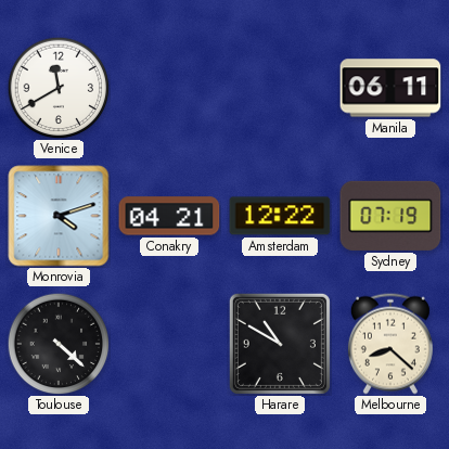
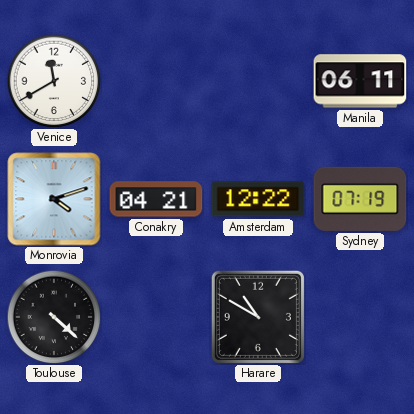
Melbourne: 8:22 -> none
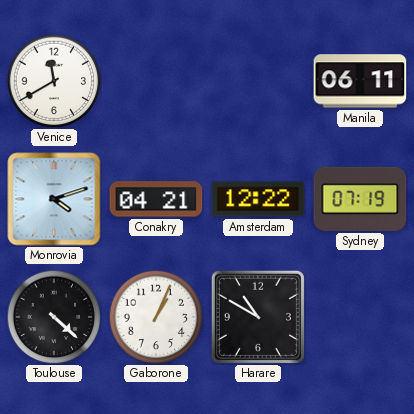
Gaborone: none -> 1:04
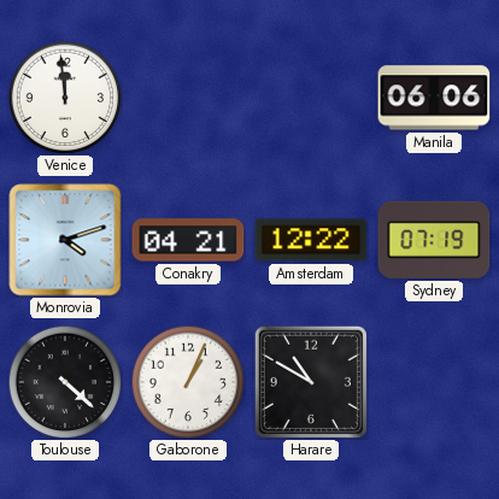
Venice: 11:40 -> 11:59
Manila: 06:11 -> 06:06
